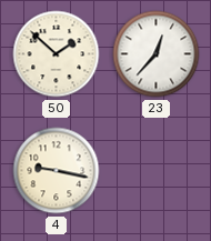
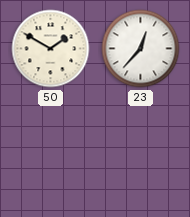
50: 1:52 -> 1:50
4: 9:17 -> none
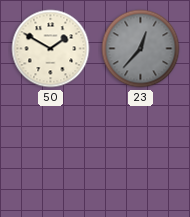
23 dial: white -> grey
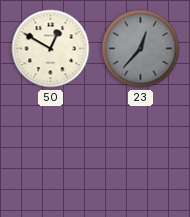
50: 1:50 -> 12:50
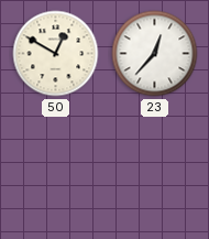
23 dial: grey -> white
